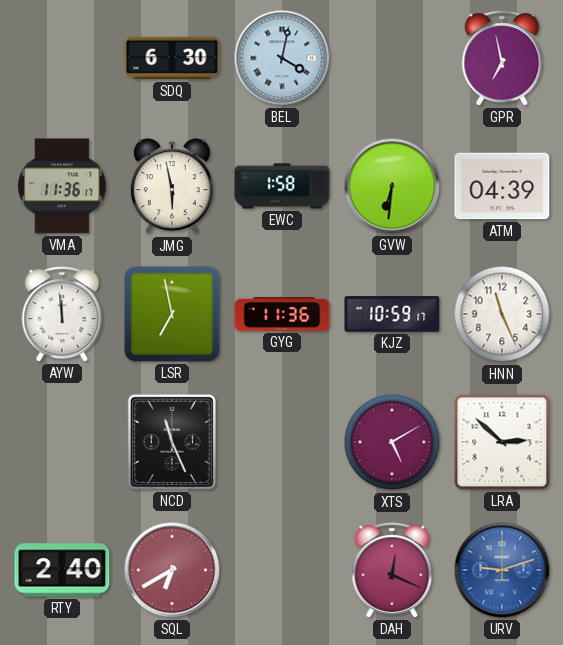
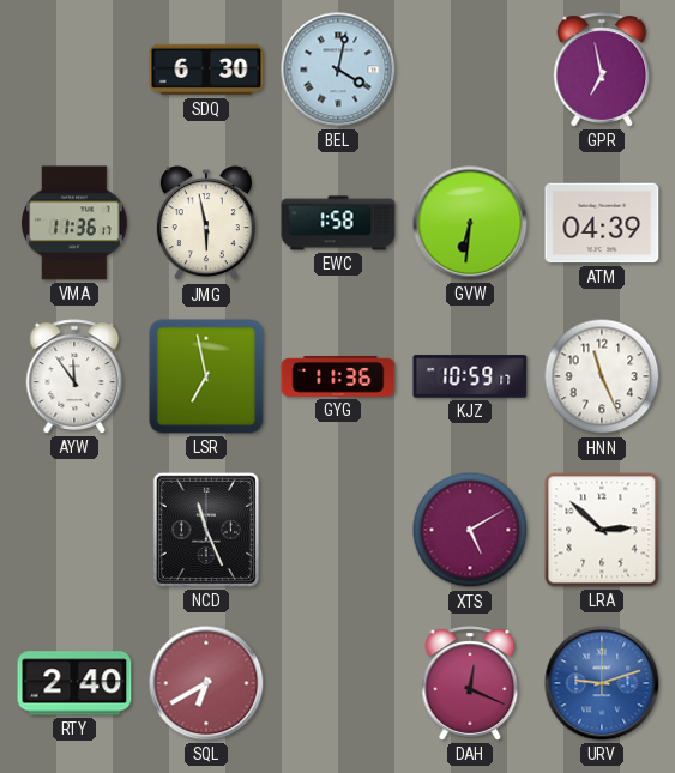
AYW: 11:59 -> 11:54
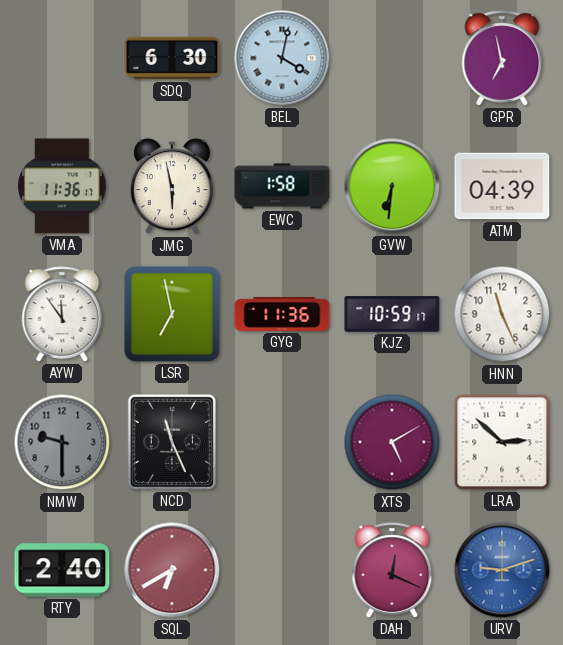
NMW: none -> 9:30
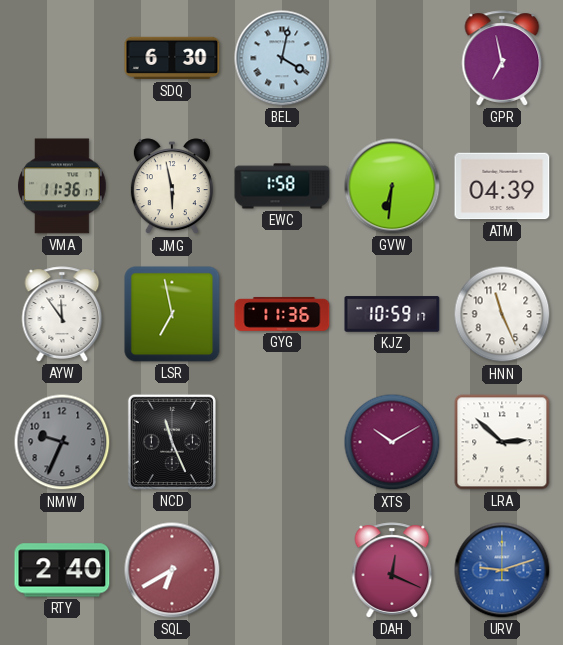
NMW: 9:30 -> 9:34
XTS: 5:10 -> 10:10
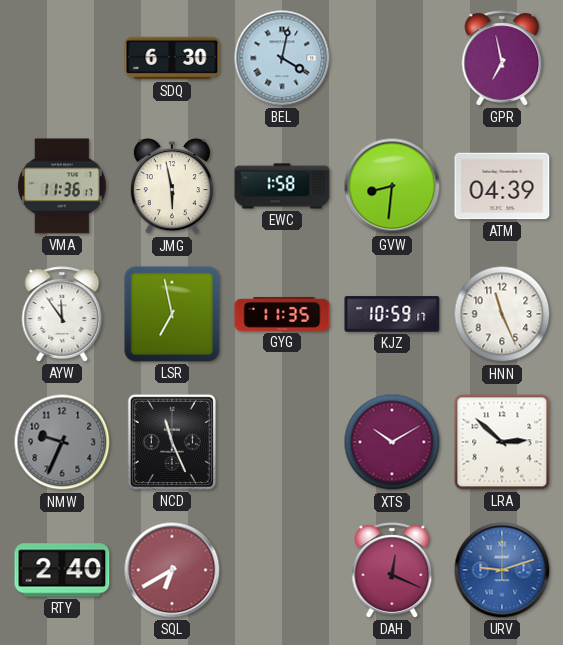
GVW: 6:31 -> 8:31
GYG: 11:36 -> 11:35
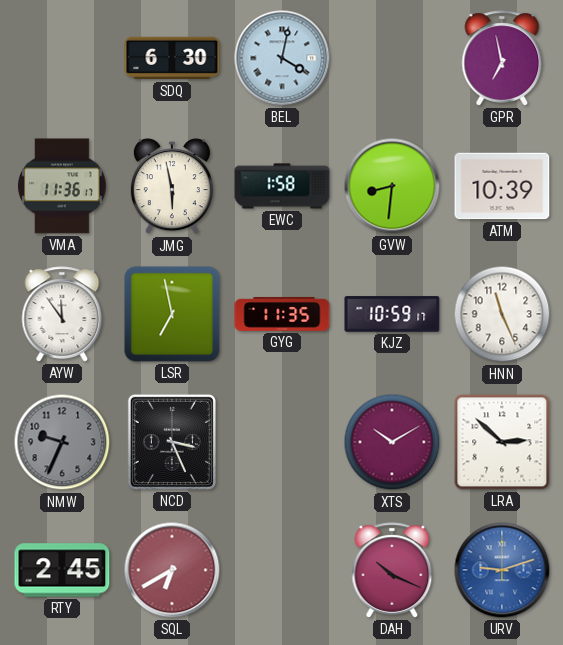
ATM: 04:39 -> 10:39
NCD: 11:26 -> 3:26
RTY: 2:40 -> 2:45
DAH: 12:19 -> 10:19
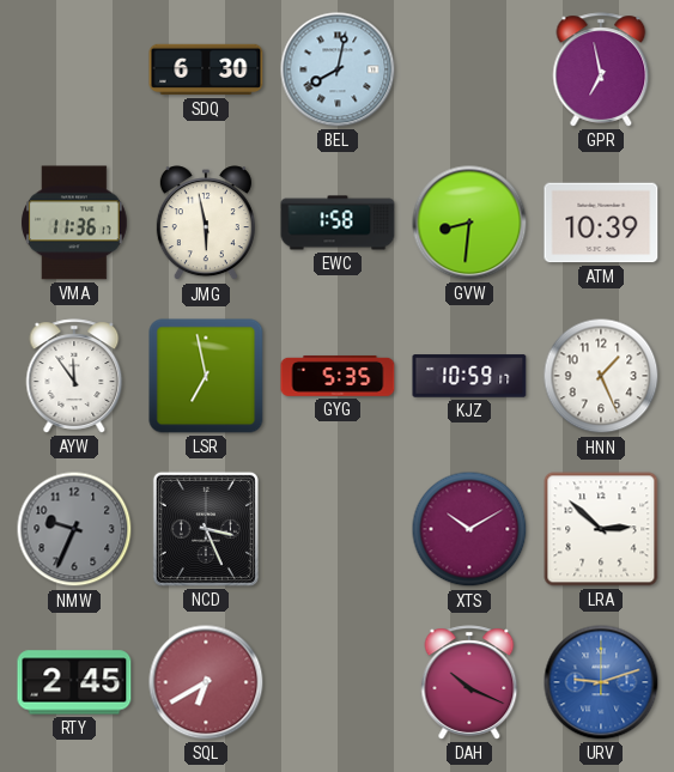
BEL: 4:02 -> 8:02
GYG: 11:35 -> 5:35
HNN: 11:26 -> 1:26
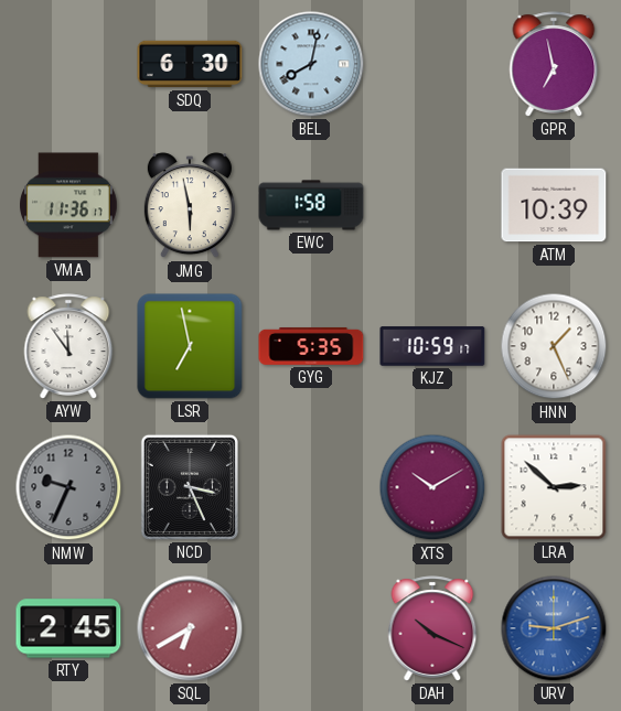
GVW: 8:31 -> none
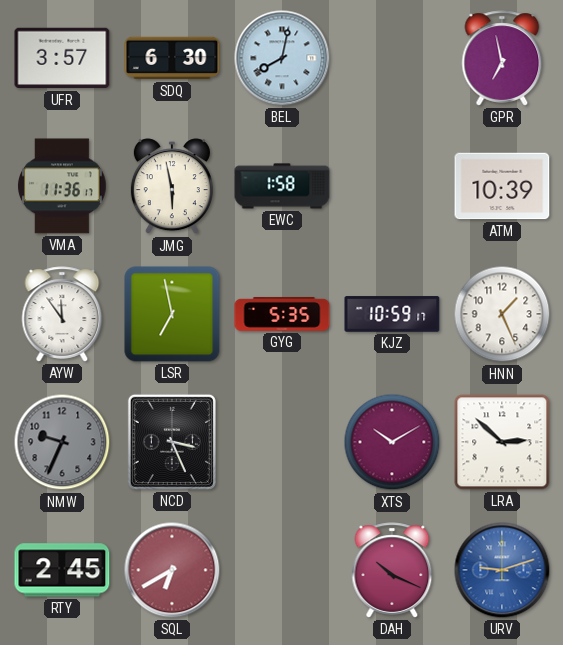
UFR: none -> 3:57
